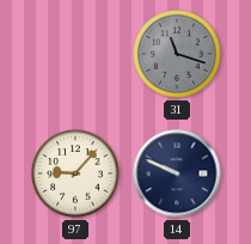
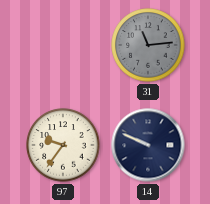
31: 11:18 -> 11:14
97: 9:07 -> 9:36
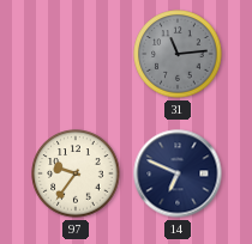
14: 9:49 -> 6:49
